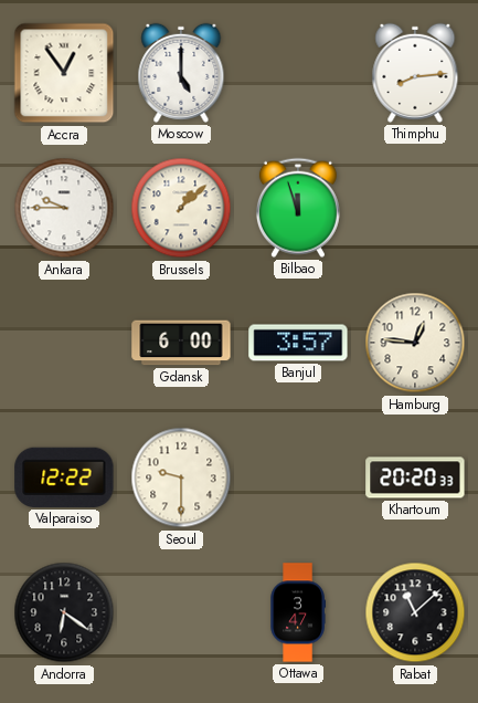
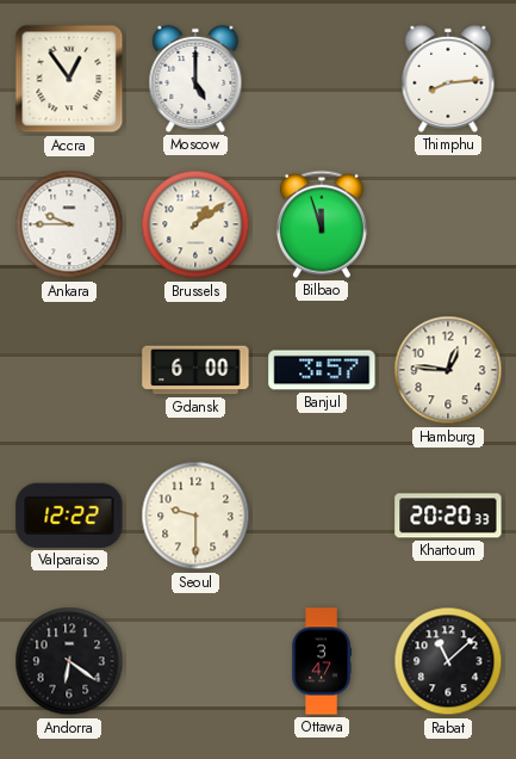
Brussels: 1:08 -> 1:09
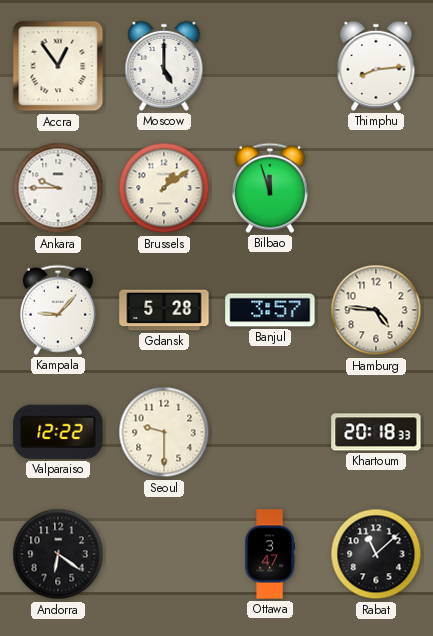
Kampala: none -> 9:07
Gdansk: 6:00 -> 5:28
Hamburg: 12:46 -> 4:46
Khartoum: 20:20 -> 20:18
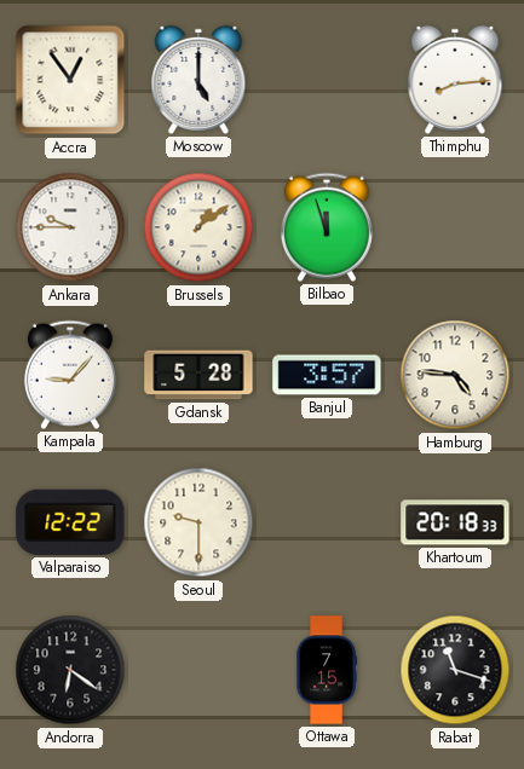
Ottawa: 3:47 -> 7:15
Rabat: 11:08 -> 11:18
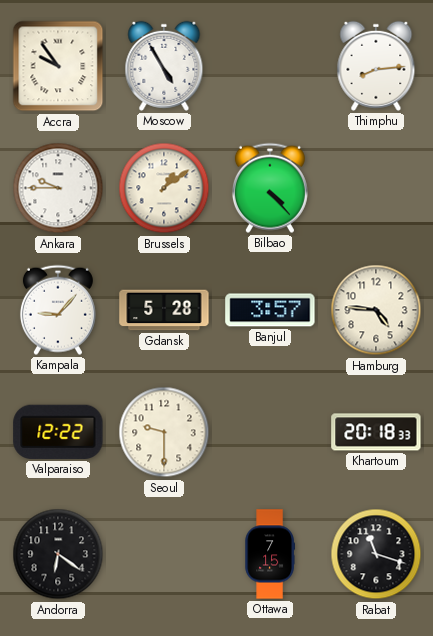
Accra: 12:54 -> 9:54
Moscow: 5:00 -> 4:55
Bilbao: 11:57 -> 4:23
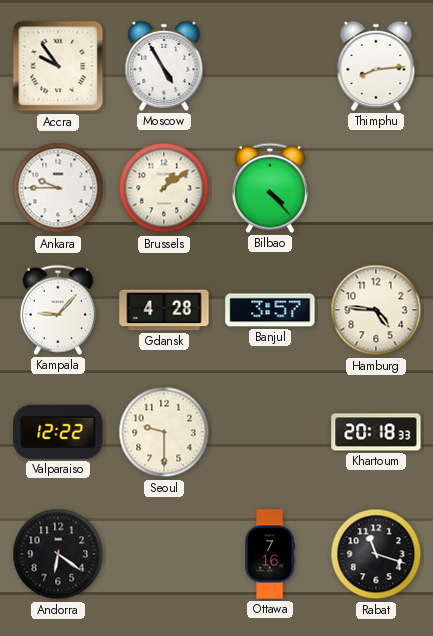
Gdansk: 5:28 -> 4:28
Ottawa: 7:15 -> 7:16
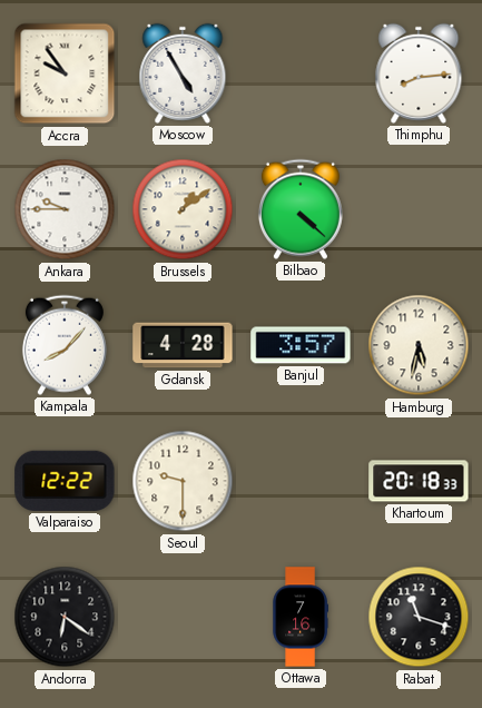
Bilbao: 4:23 -> 4:22
Kampala: 9:07 -> 8:07
Hamburg: 4:46 -> 5:32
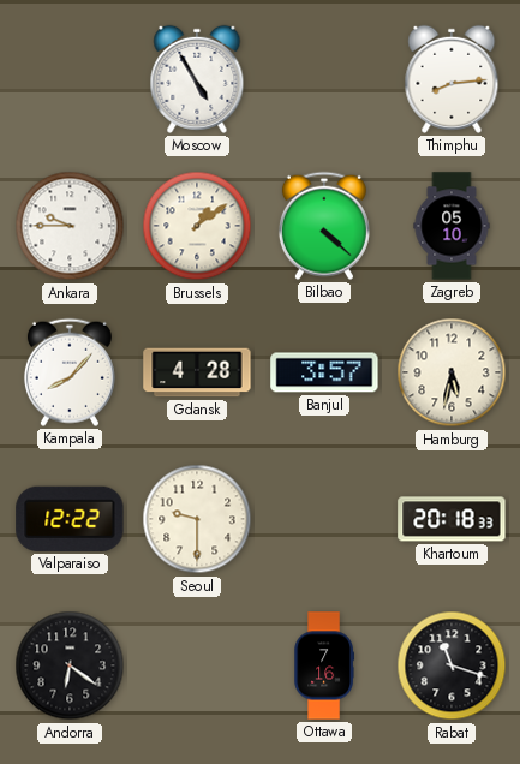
Accra: 9:54 -> none
Zagreb: none -> 05:10
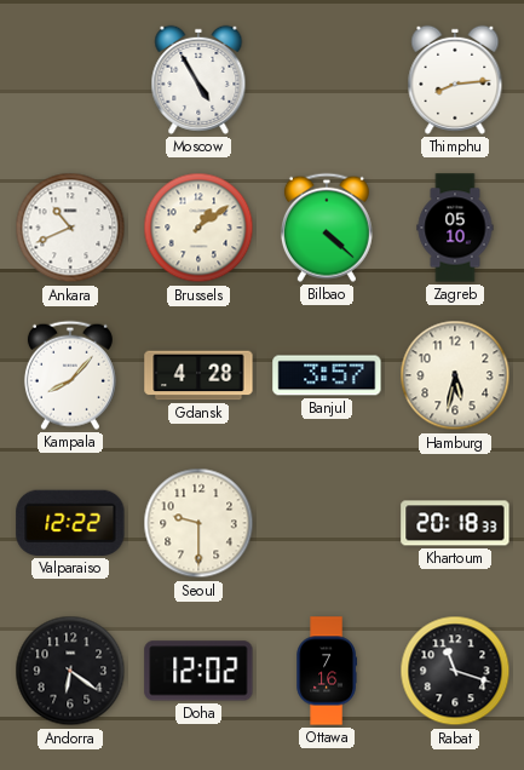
Ankara: 9:45 -> 10:41
Doha: none -> 12:02
